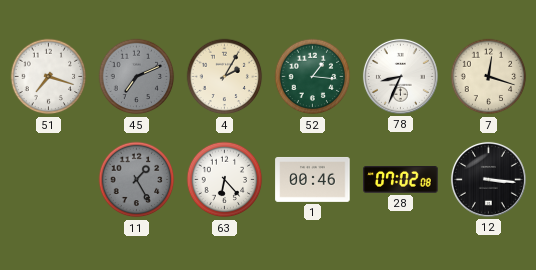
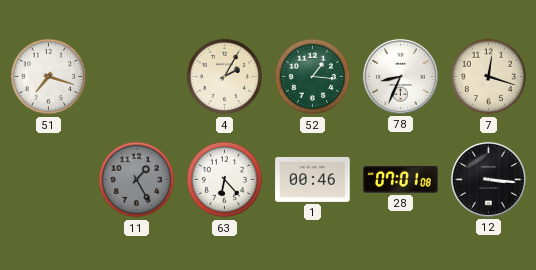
45: 7:11 -> none
28: 07:02 -> 07:01
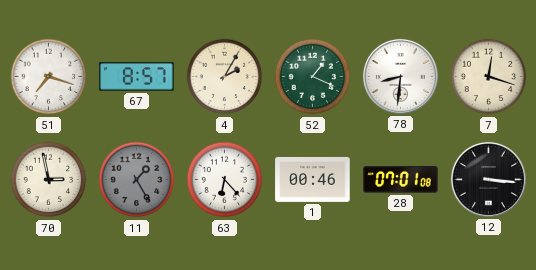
67: none -> 8:57
52: 1:16 -> 1:19
78: 8:34 -> 8:31
70: none -> 2:58
